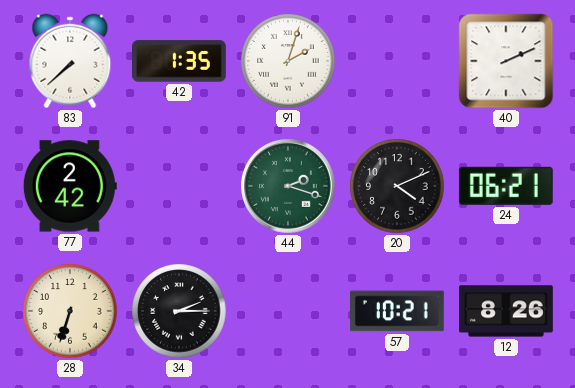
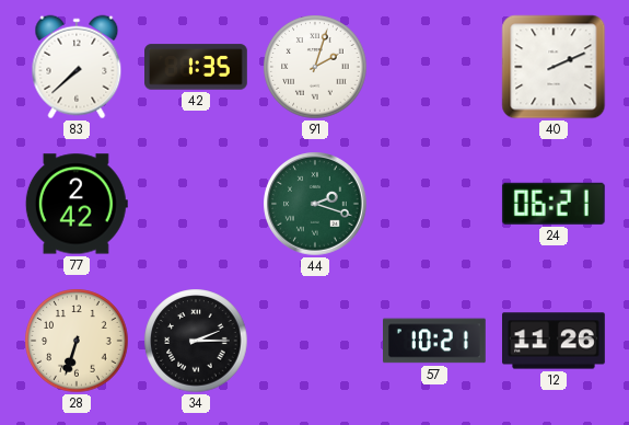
20: 4:11 -> none
12: 8:26 -> 11:26
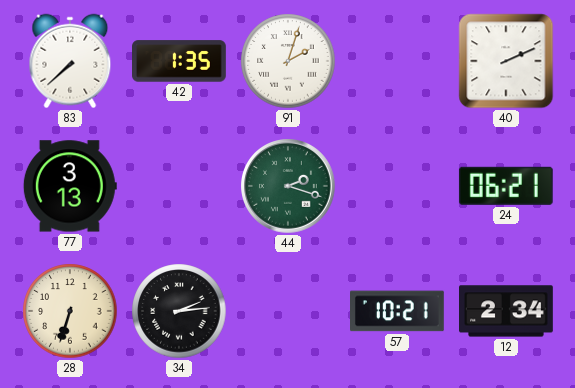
77: 2:42 -> 3:13
34: 2:15 -> 2:14
12: 11:26 -> 2:34
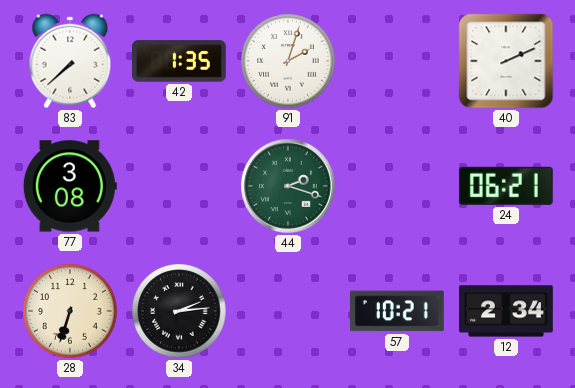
77: 3:13 -> 3:08
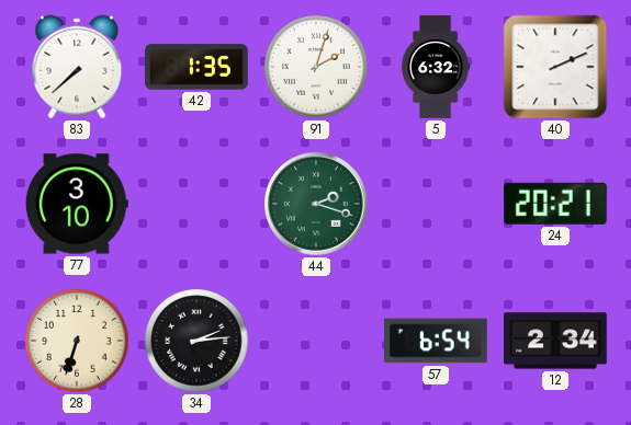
5: none -> 6:32
77: 3:08 -> 3:10
24: 06:21 -> 20:21
57: 10:21 -> 6:54
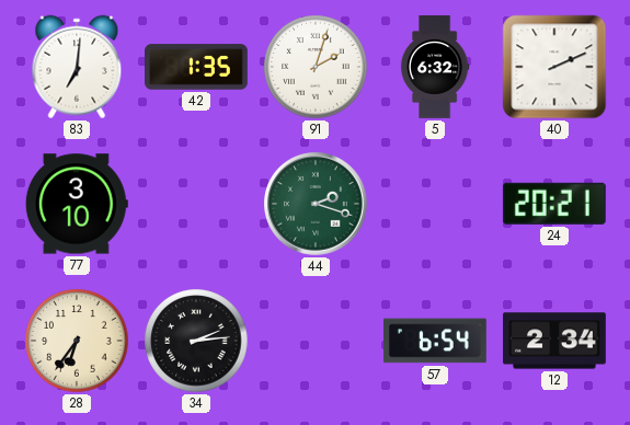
83: 7:38 -> 7:01
28: 6:33 -> 6:36
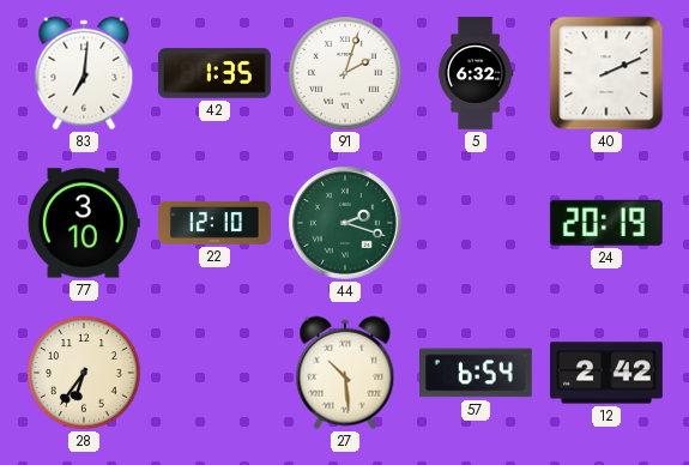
22: none -> 12:10
24: 20:21 -> 20:19
34: 2:14 -> none
27: none -> 10:29
12: 2:34 -> 2:42
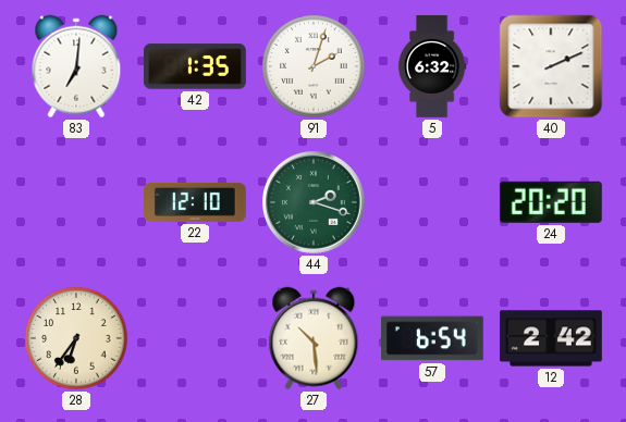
77: 3:10 -> none
24: 20:19 -> 20:20
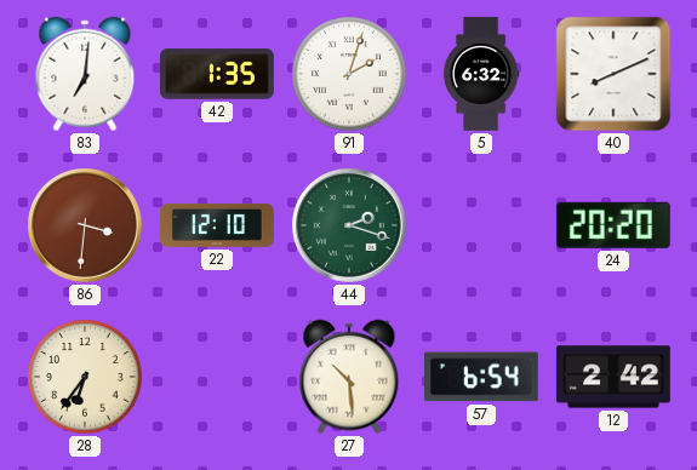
40: 2:11 -> 8:11
86: none -> 3:31
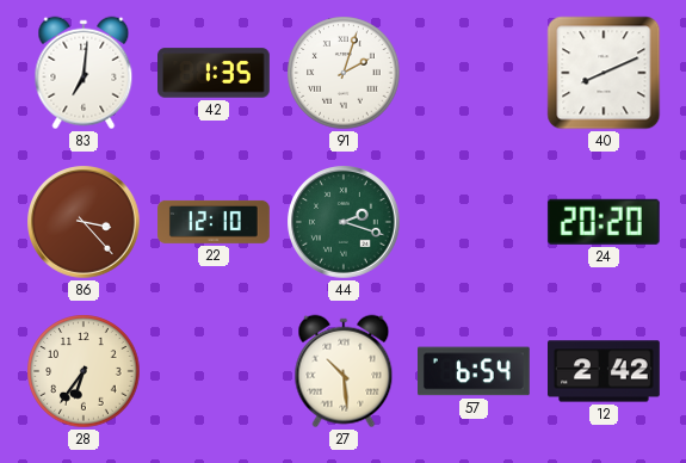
5: 6:32 -> none
86: 3:31 -> 3:23
